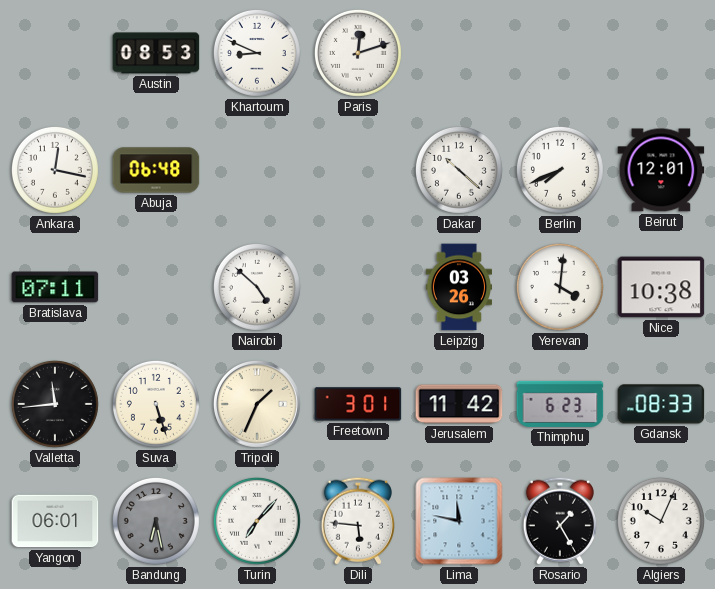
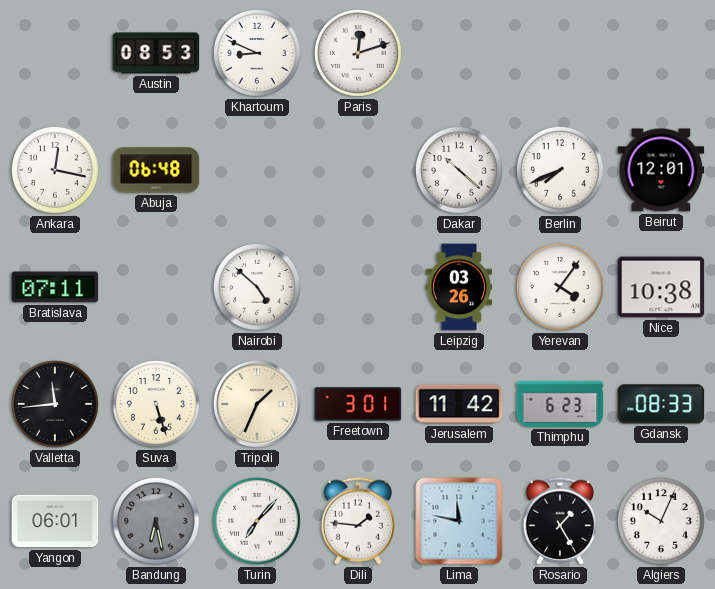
Yerevan: 4:01 -> 4:06
Dili: 5:46 -> 1:46
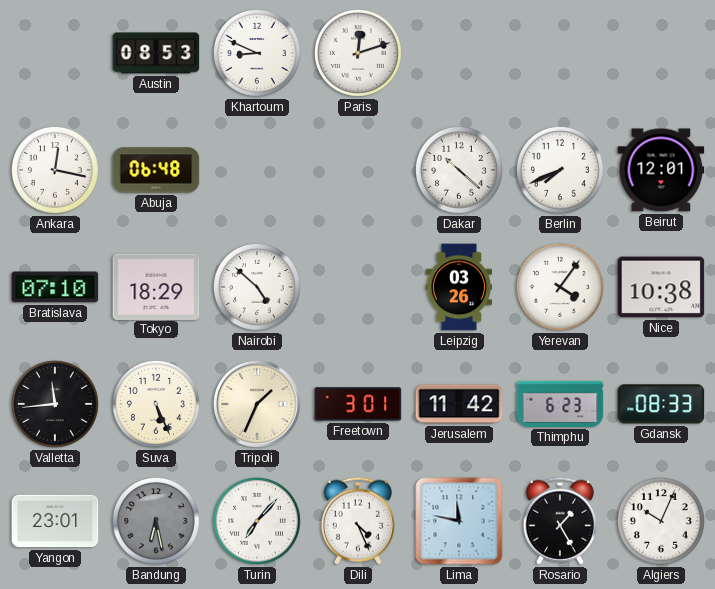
Bratislava: 07:11 -> 07:10
Tokyo: none -> 18:29
Suva: 5:27 -> 5:26
Yangon: 06:01 -> 23:01
Dili: 1:46 -> 4:26
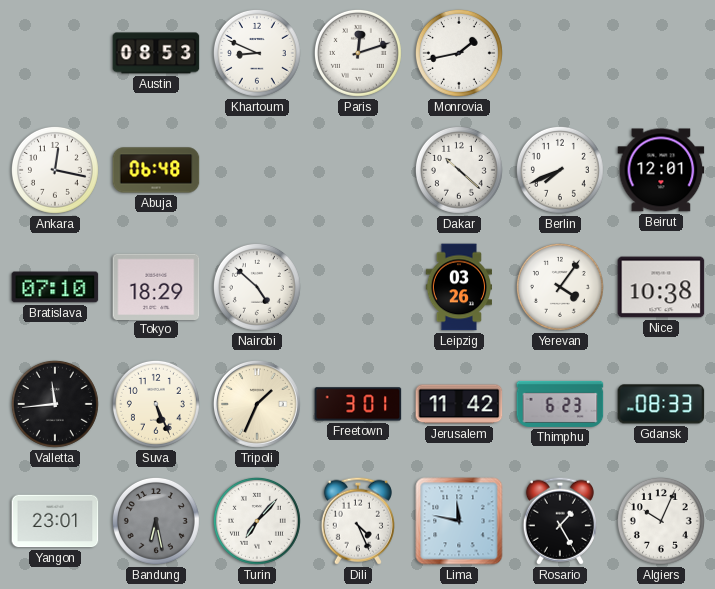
Monrovia: none -> 1:43
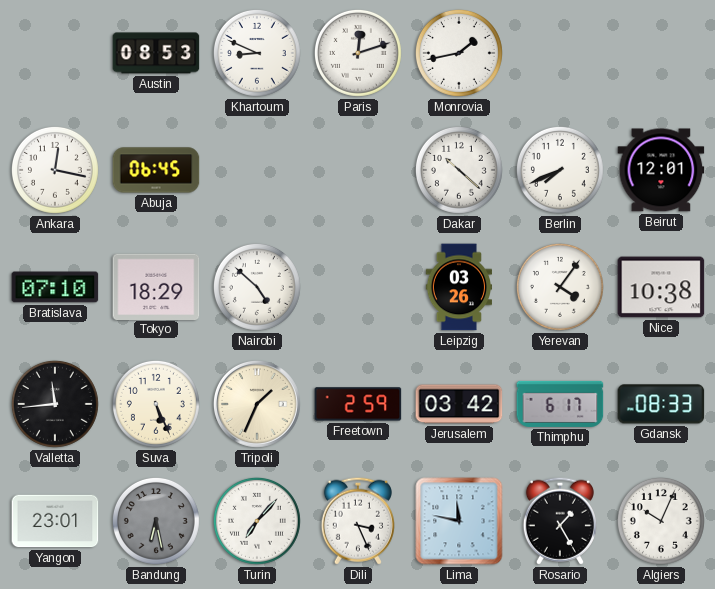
Abuja: 06:48 -> 06:45
Freetown: 3:01 -> 2:59
Jerusalem: 11:42 -> 03:42
Thimphu: 6:23 -> 6:17
Dili: 4:26 -> 3:26
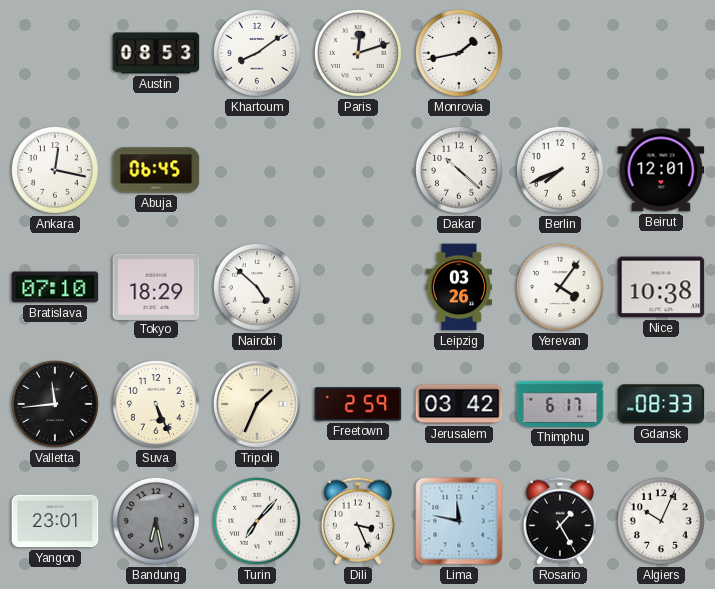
Khartoum: 8:49 -> 8:09
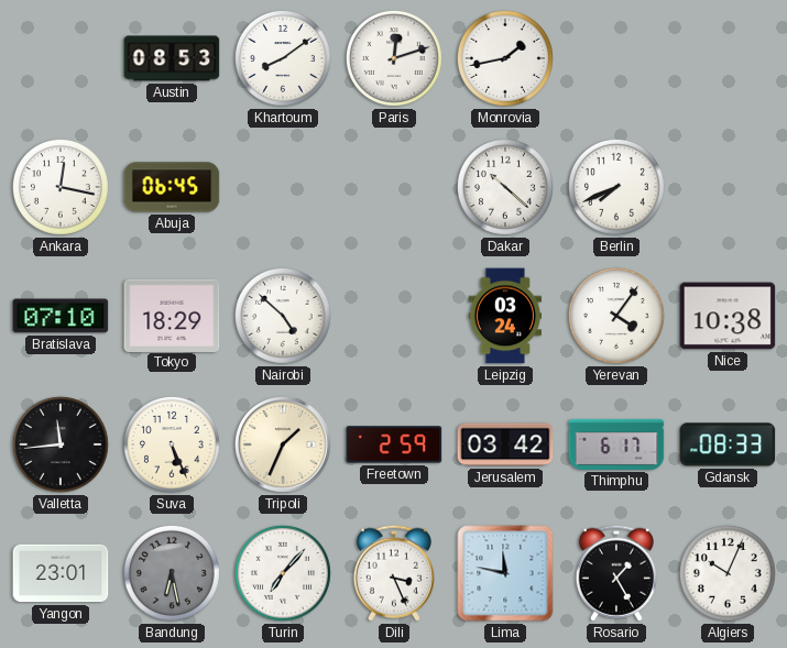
Beirut: 12:01 -> none
Leipzig: 03:26 -> 03:24
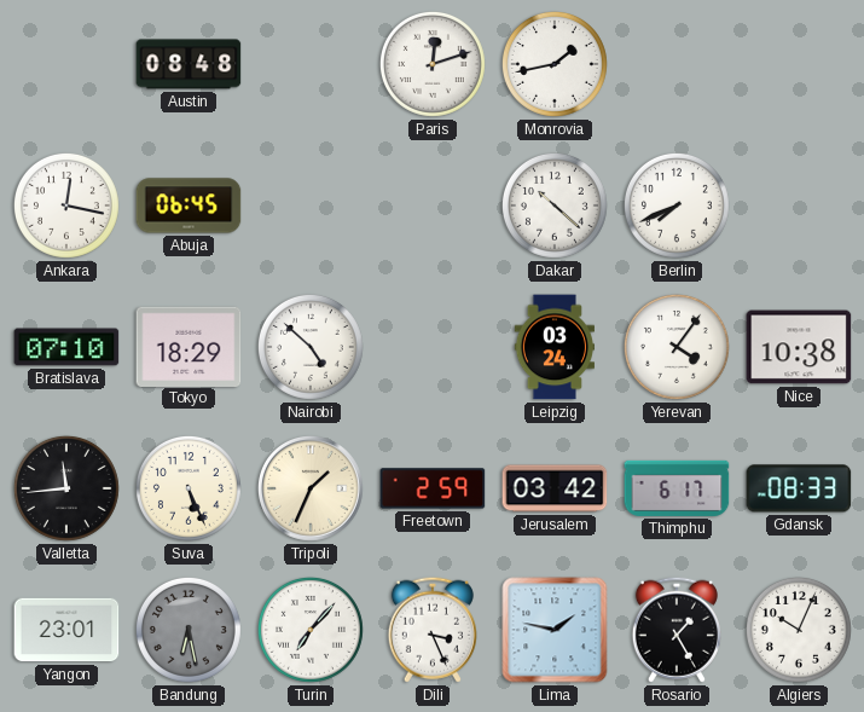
Austin: 08:53 -> 08:48
Khartoum: 8:09 -> none
Lima: 11:47 -> 1:47
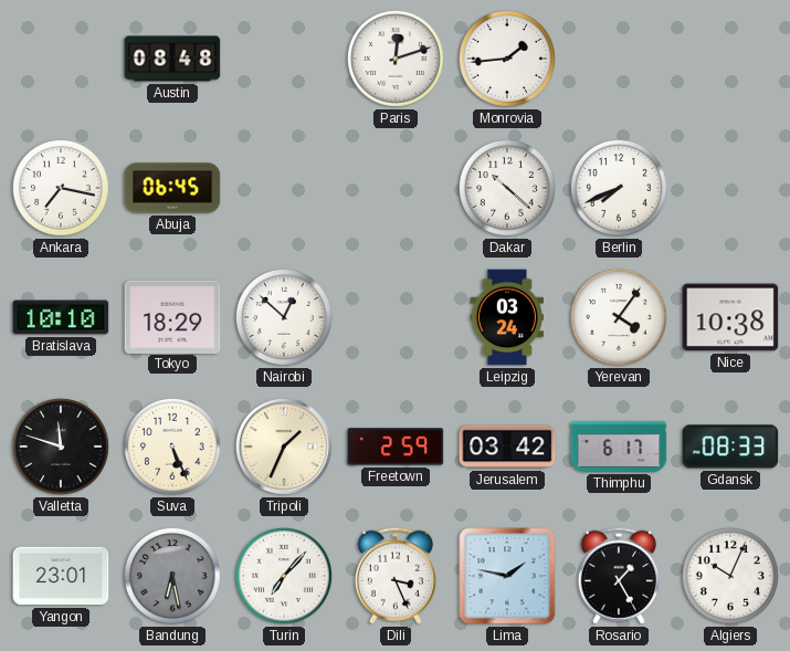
Monrovia: 1:43 -> 1:44
Ankara: 12:17 -> 7:17
Bratislava: 07:10 -> 10:10
Nairobi: 4:52 -> 12:52
Valletta: 11:44 -> 11:48
